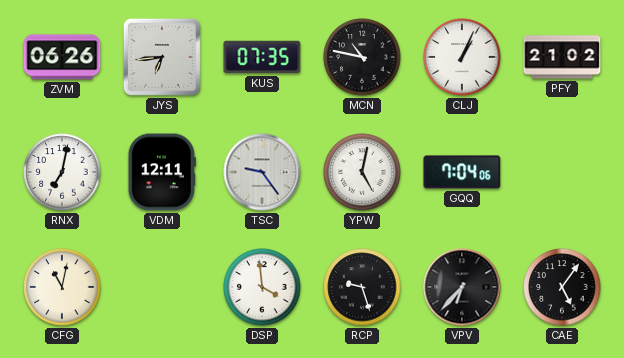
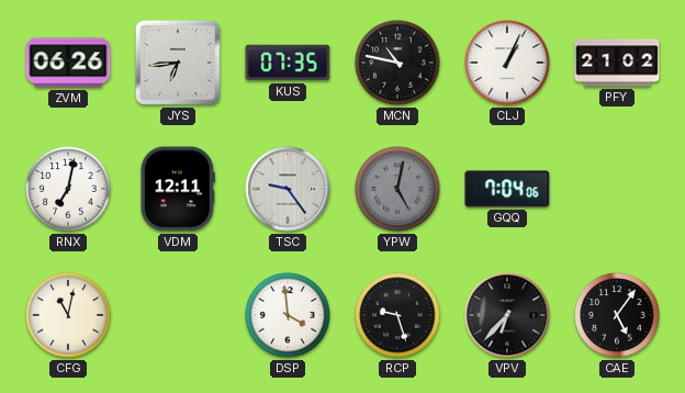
YPW dial: white -> grey
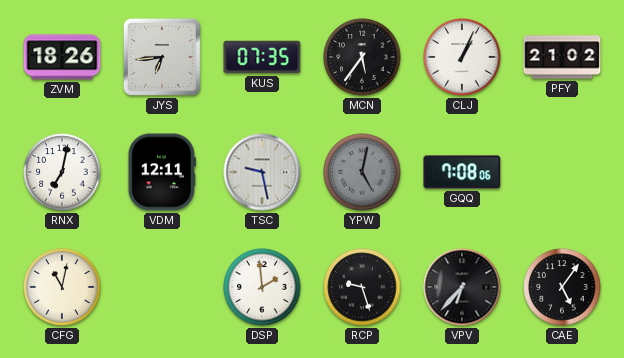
ZVM: 06:26 -> 18:26
MCN: 10:47 -> 5:36
TSC: 9:24 -> 9:28
GQQ: 7:04 -> 7:08
DSP: 3:59 -> 1:59
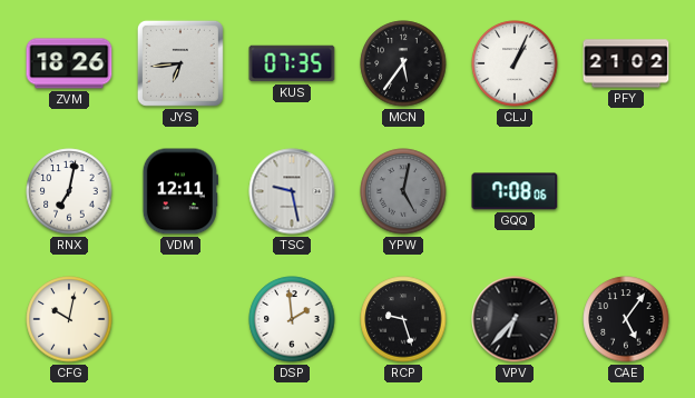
CFG: 11:02 -> 10:02
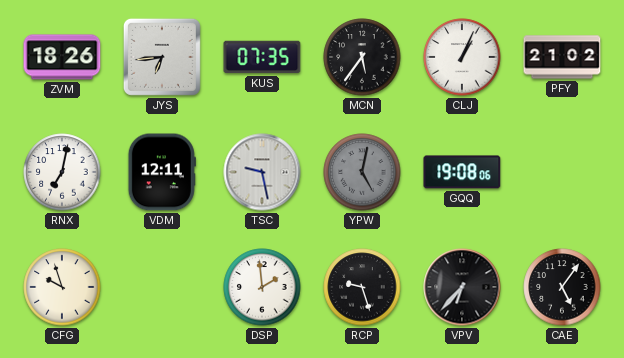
GQQ: 7:08 -> 19:08
CFG: 10:02 -> 9:57
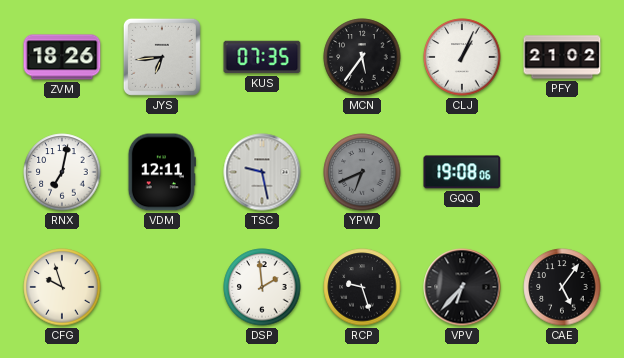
YPW: 5:02 -> 6:41
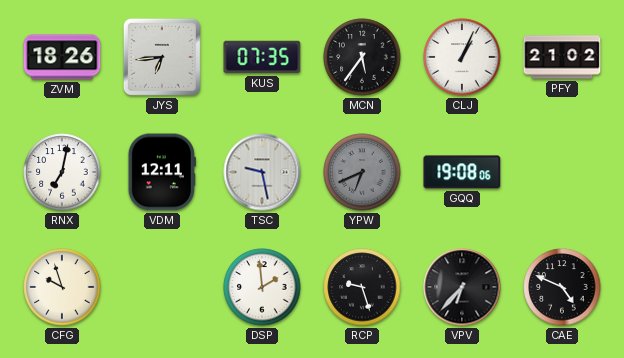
CAE: 5:06 -> 4:49
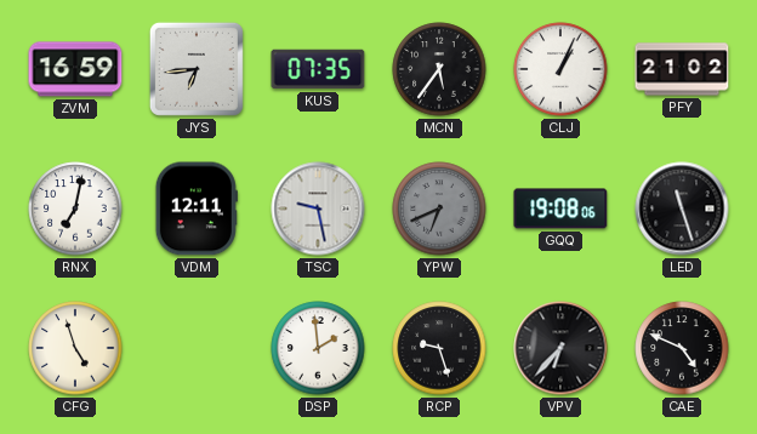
ZVM: 18:26 -> 16:59
LED: none -> 11:27
CFG: 9:57 -> 4:57
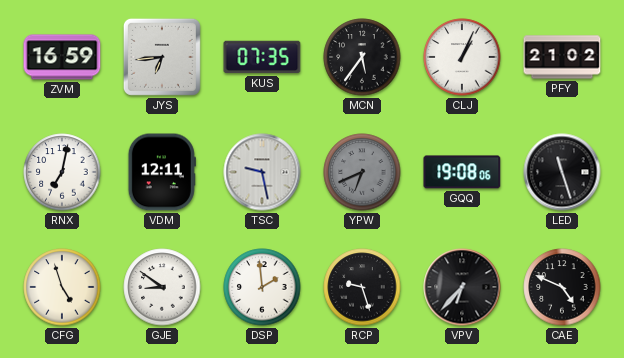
GJE: none -> 8:51
